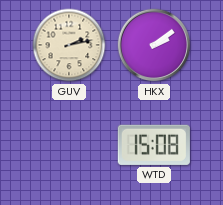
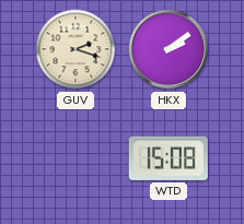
GUV: 2:13 -> 2:18
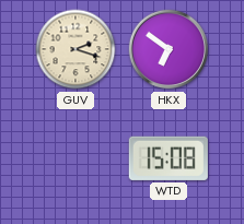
HKX: 2:09 -> 6:51
